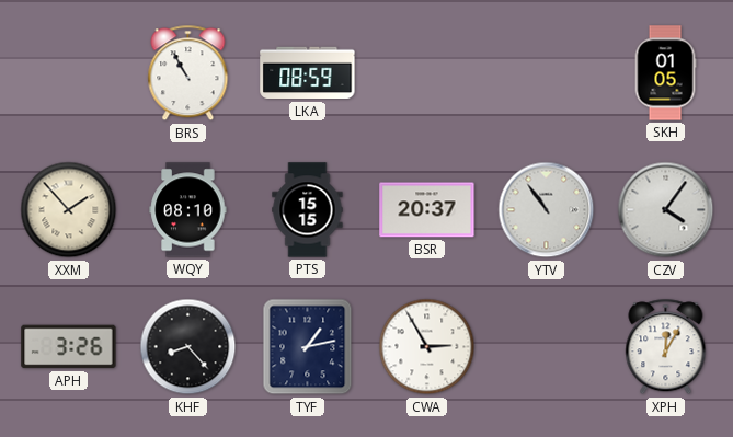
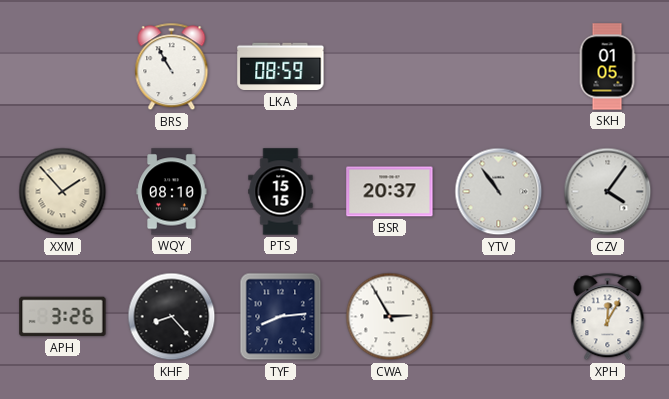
TYF: 1:13 -> 8:14
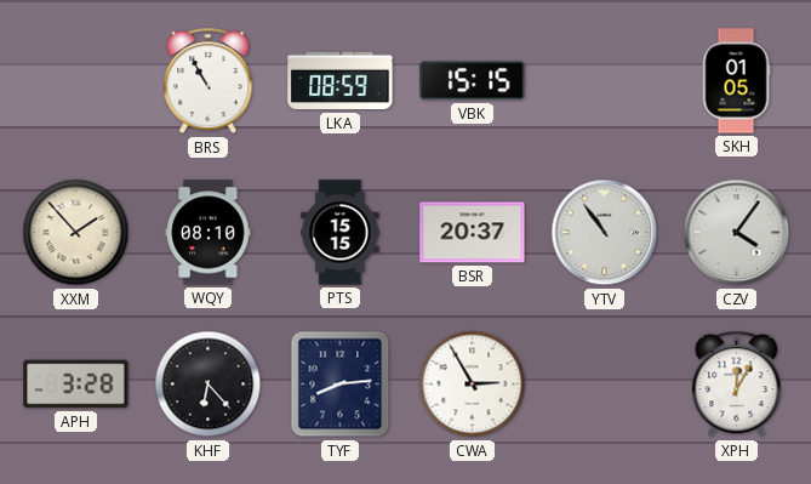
VBK: none -> 15:15
APH: 3:26 -> 3:28
KHF: 8:23 -> 6:23
